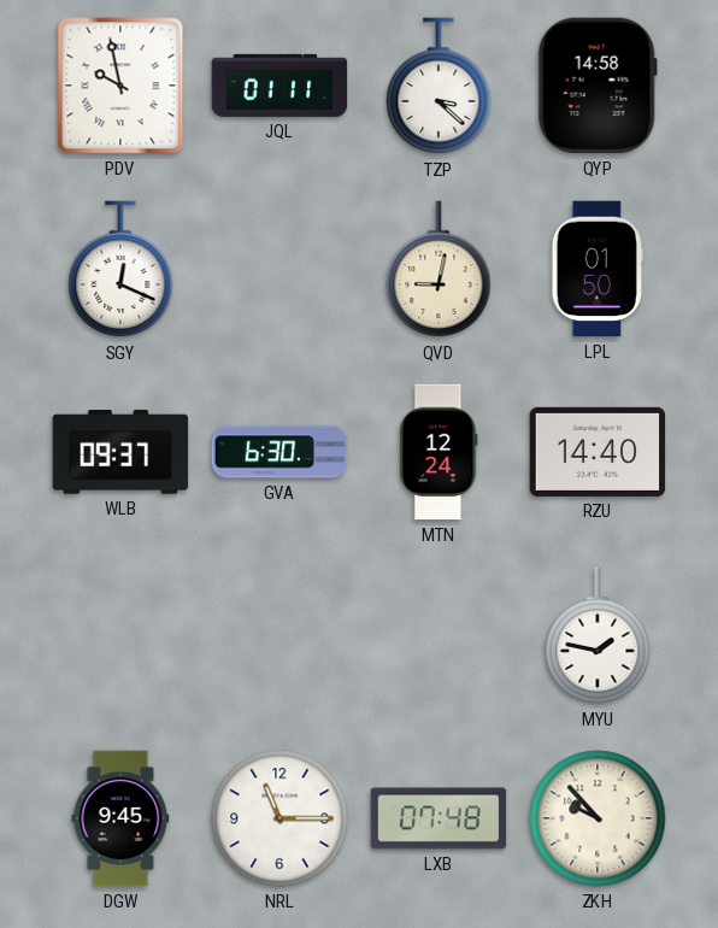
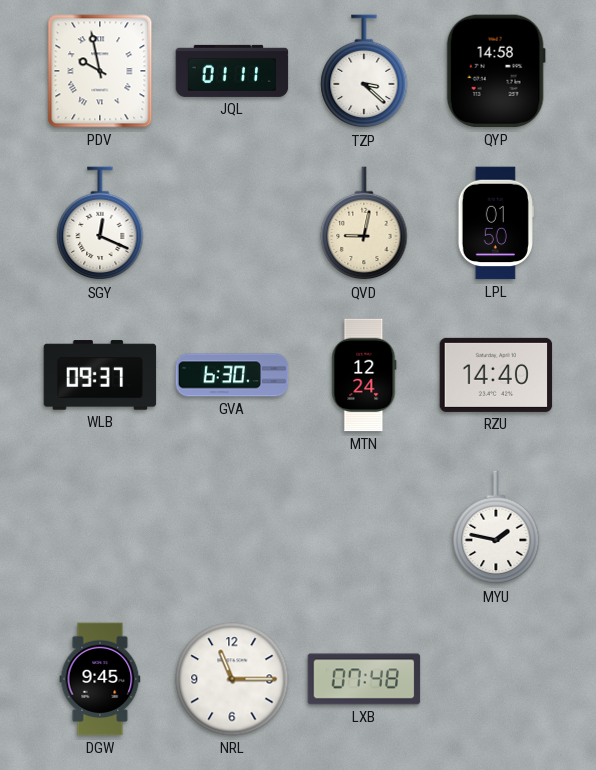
ZKH: 9:53 -> none
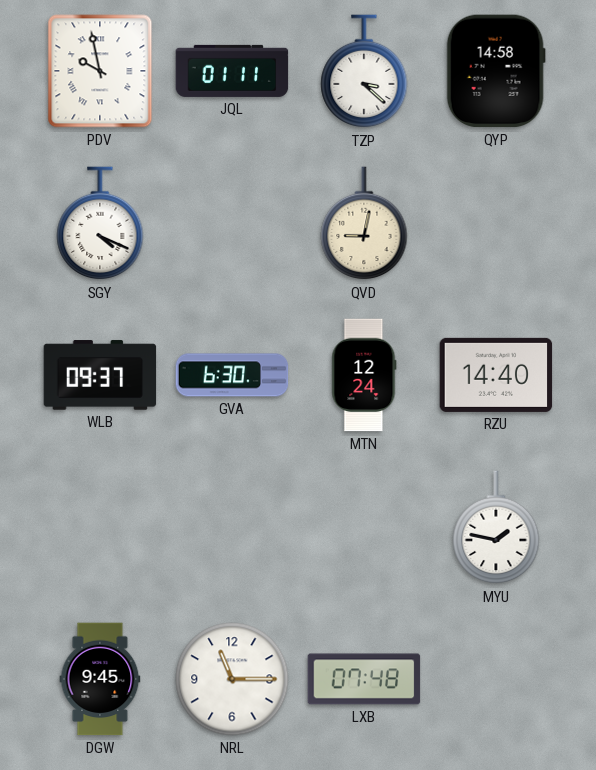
SGY: 12:19 -> 4:19
LPL: 01:50 -> none
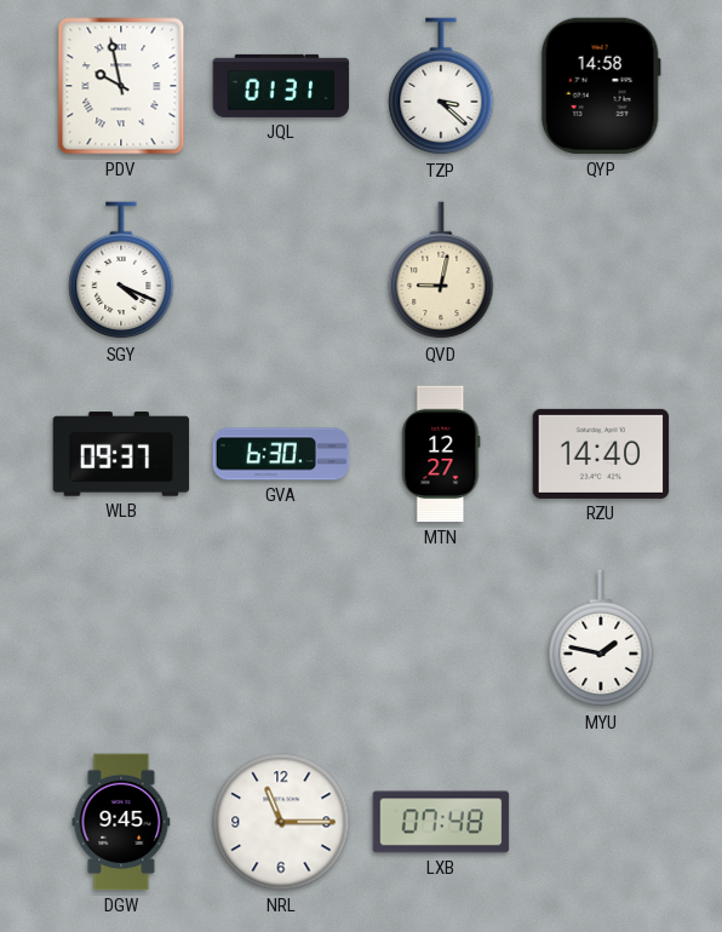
JQL: 01:11 -> 01:31
MTN: 12:24 -> 12:27
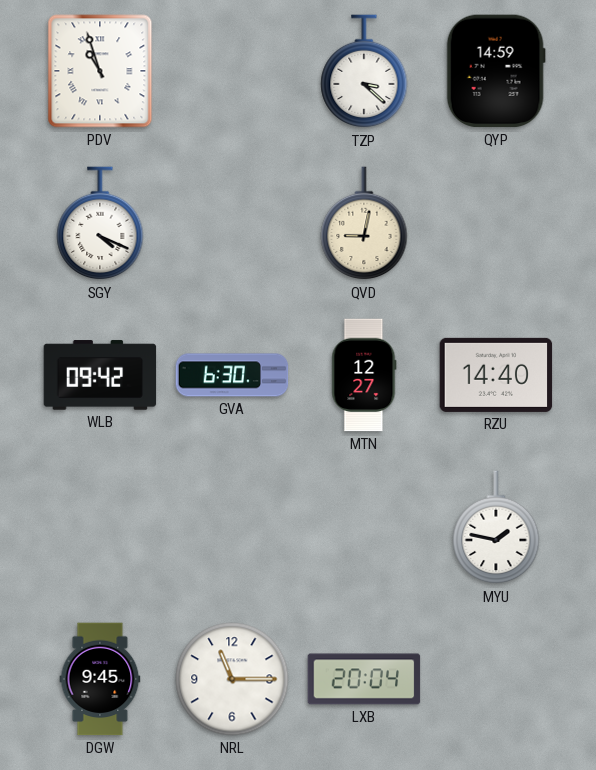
PDV: 9:58 -> 10:57
JQL: 01:31 -> none
QYP: 14:58 -> 14:59
WLB: 09:37 -> 09:42
LXB: 07:48 -> 20:04
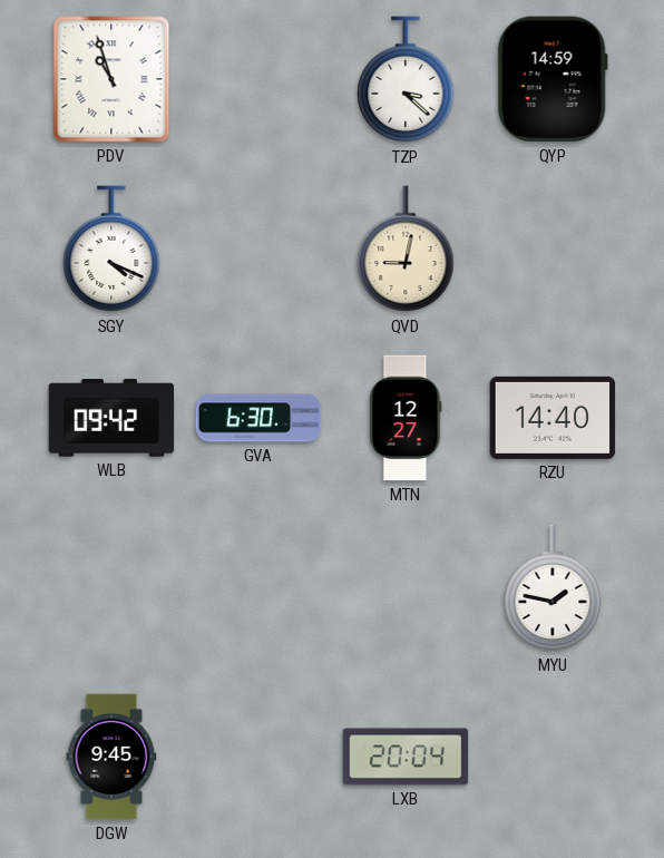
NRL: 11:15 -> none
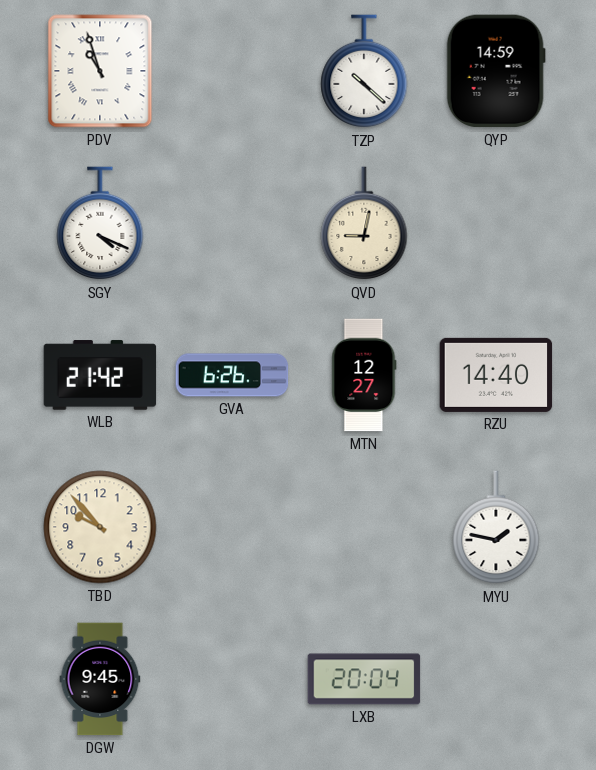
TZP: 3:22 -> 10:22
WLB: 09:42 -> 21:42
GVA: 6:30 -> 6:26
TBD: none -> 9:53
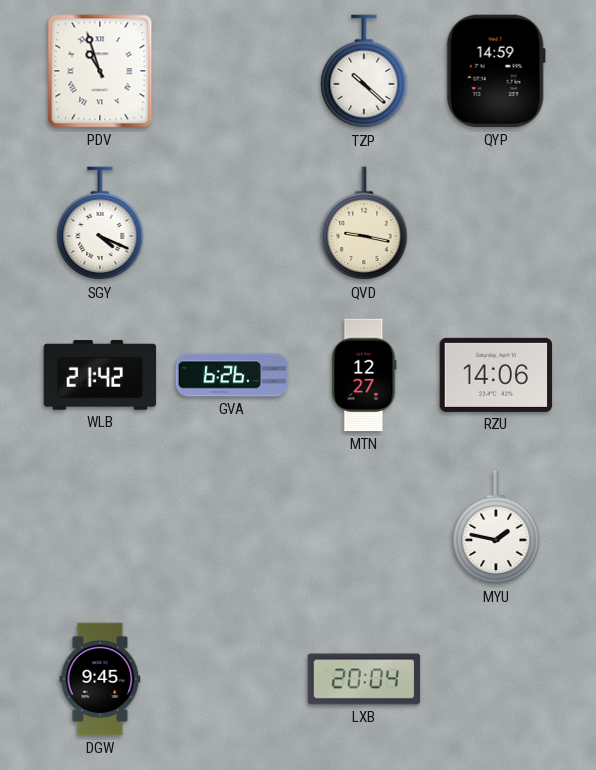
QVD: 9:02 -> 9:17
RZU: 14:40 -> 14:06
TBD: 9:53 -> none
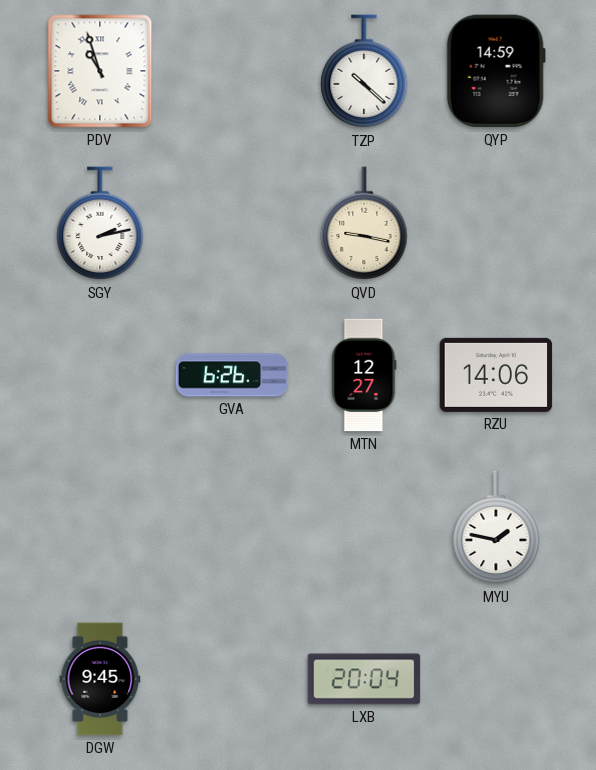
SGY: 4:19 -> 2:13
WLB: 21:42 -> none
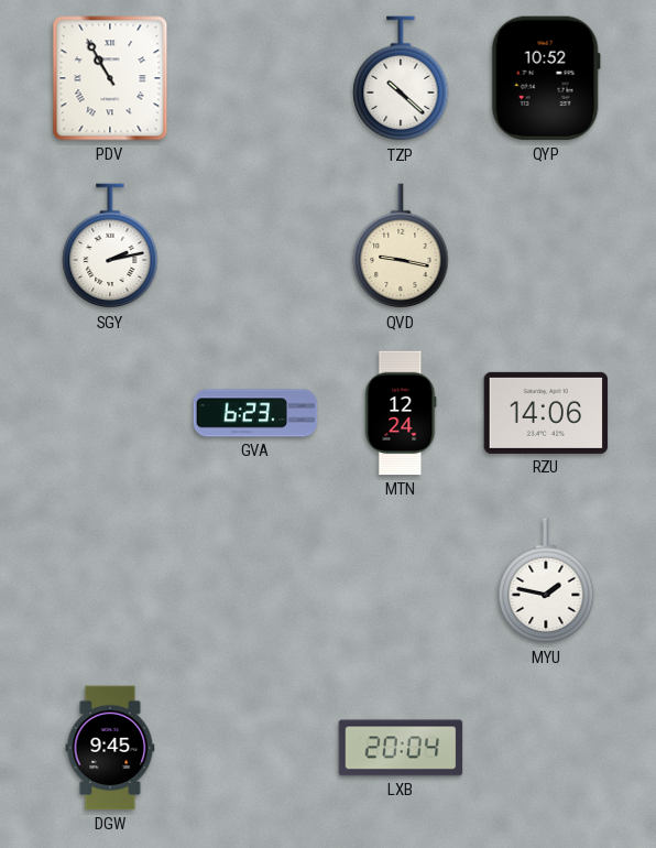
PDV: 10:57 -> 10:55
QYP: 14:59 -> 10:52
GVA: 6:26 -> 6:23
MTN: 12:27 -> 12:24
